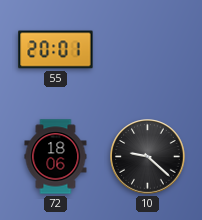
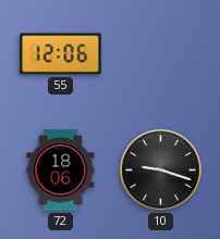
55: 20:01 -> 12:06
10: 9:22 -> 9:18
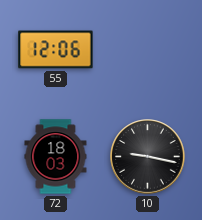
72: 18:06 -> 18:03
10: 9:18 -> 9:17
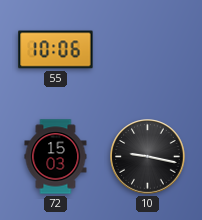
55: 12:06 -> 10:06
72: 18:03 -> 15:03
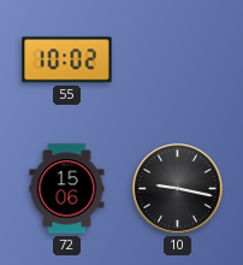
55: 10:06 -> 10:02
72: 15:03 -> 15:06
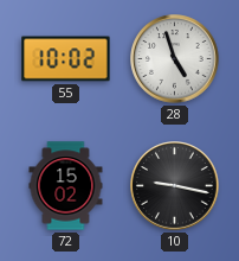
28: none -> 4:57
72: 15:06 -> 15:02
